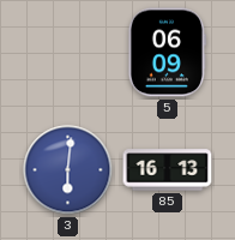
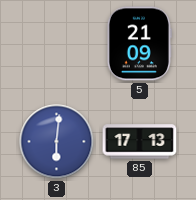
5: 06:09 -> 21:09
85: 16:13 -> 17:13
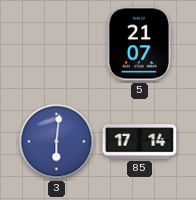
5: 21:09 -> 21:07
85: 17:13 -> 17:14
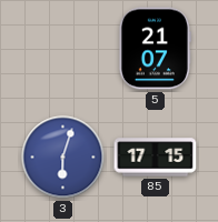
3: 6:01 -> 6:03
85: 17:14 -> 17:15
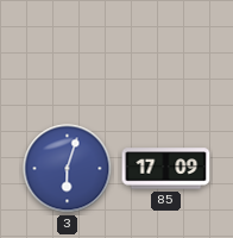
5: 21:07 -> none
85: 17:15 -> 17:09
